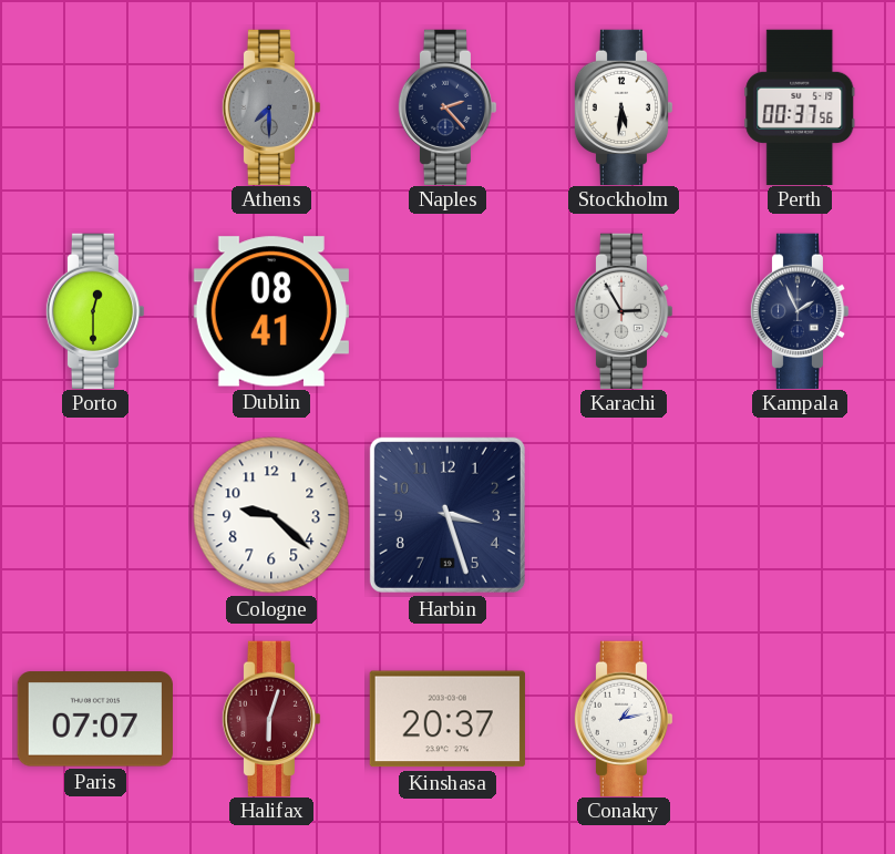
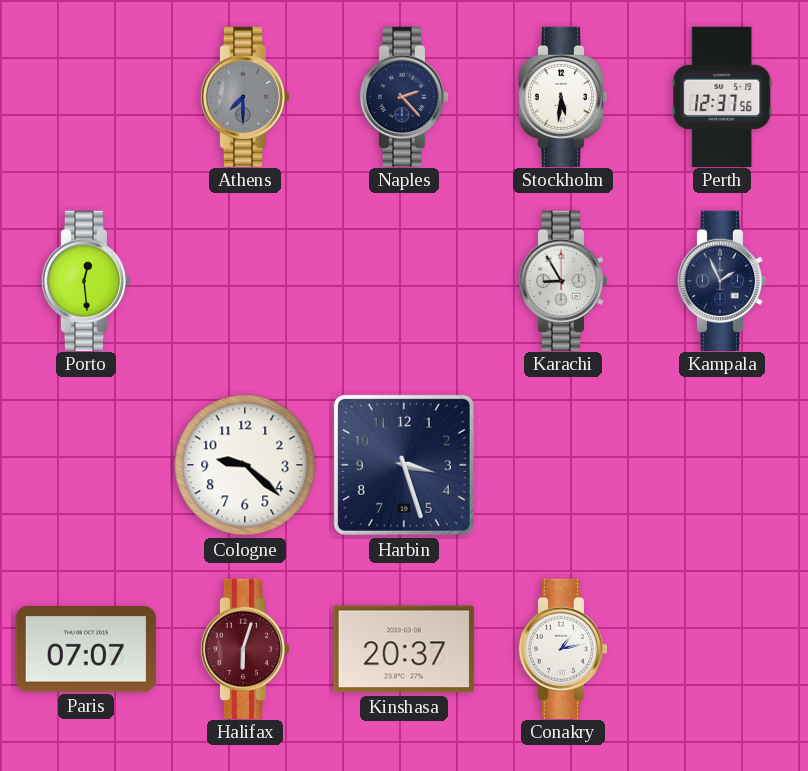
Perth: 00:37 -> 12:37
Porto: 12:30 -> 12:29
Dublin: 08:41 -> none
Karachi: 2:55 -> 8:55
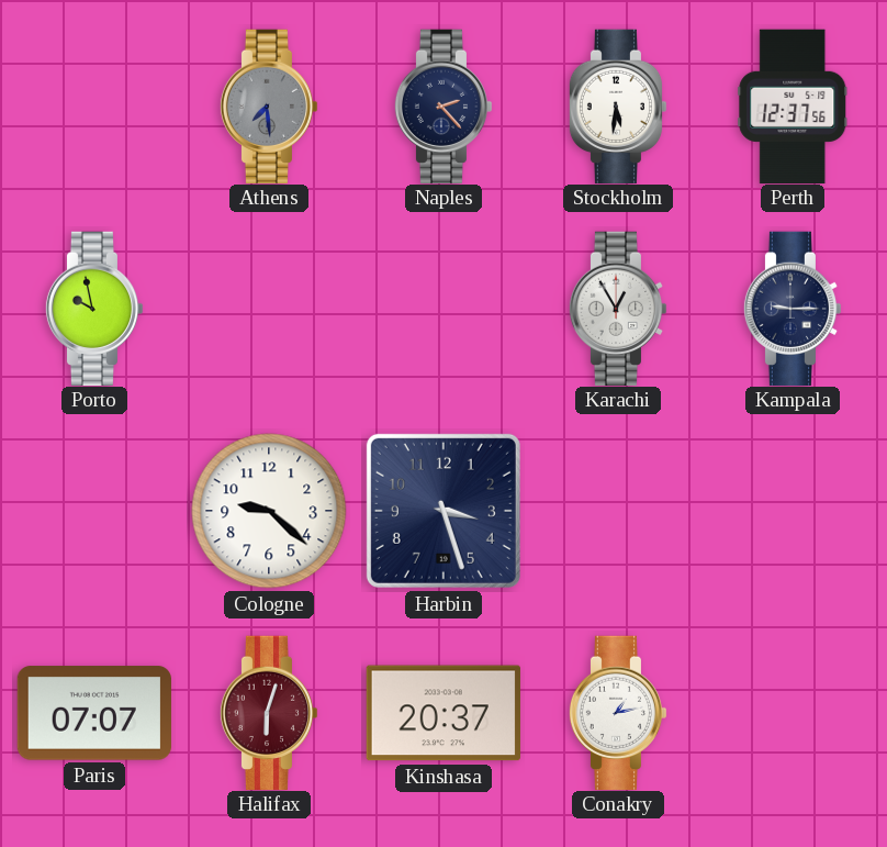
Athens: 7:30 -> 7:29
Porto: 12:29 -> 9:58
Karachi: 8:55 -> 12:55
Kampala: 1:56 -> 9:15
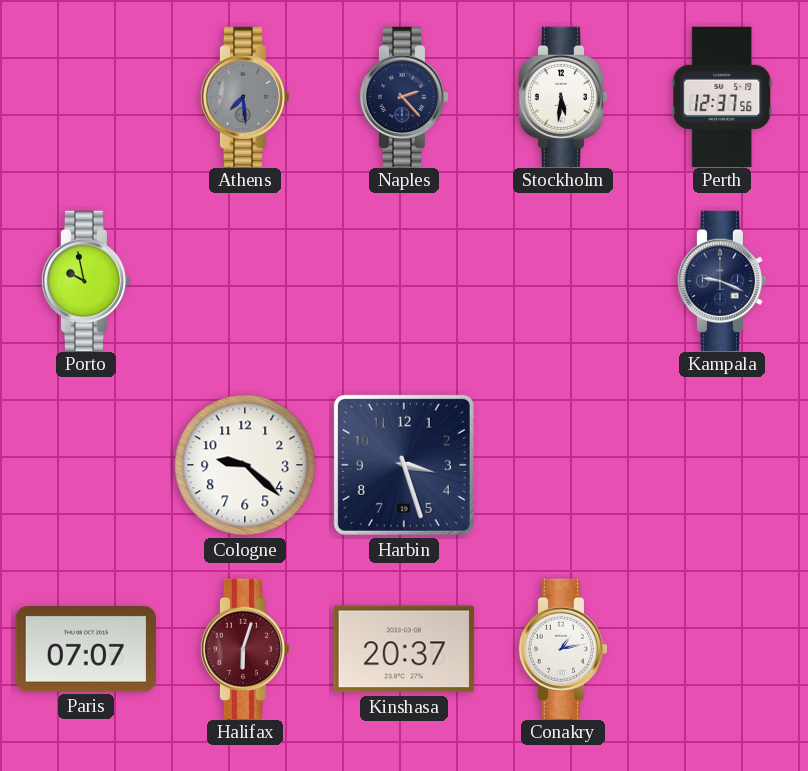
Karachi: 12:55 -> none
Kampala: 9:15 -> 9:19
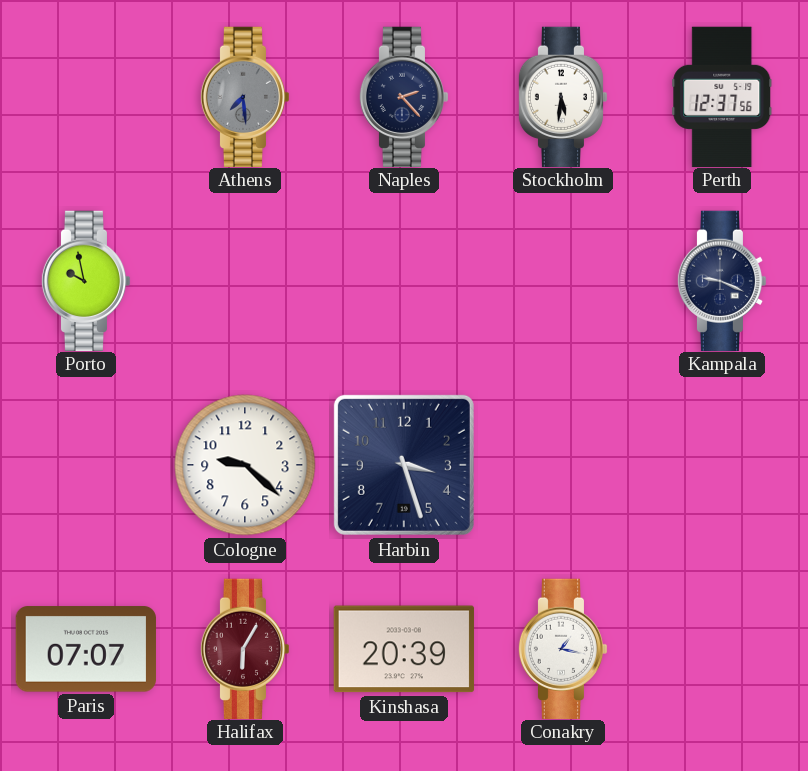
Halifax: 6:03 -> 6:05
Kinshasa: 20:37 -> 20:39
Conakry: 1:13 -> 1:17
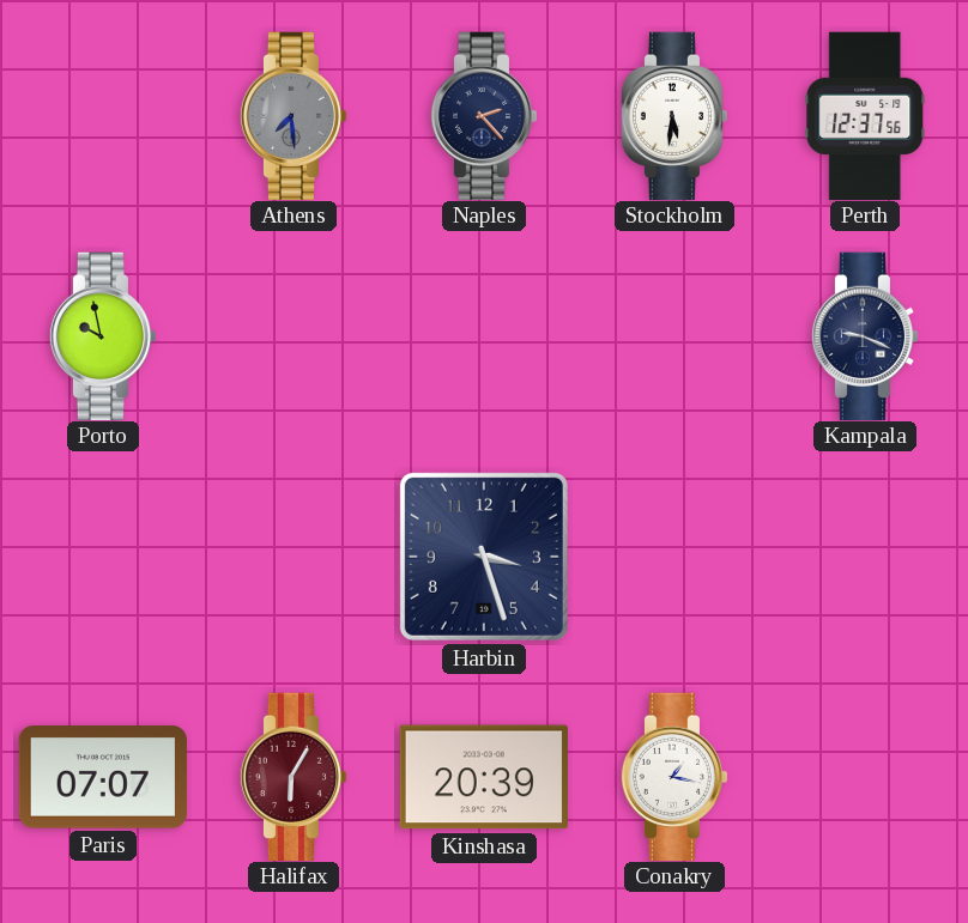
Cologne: 9:22 -> none
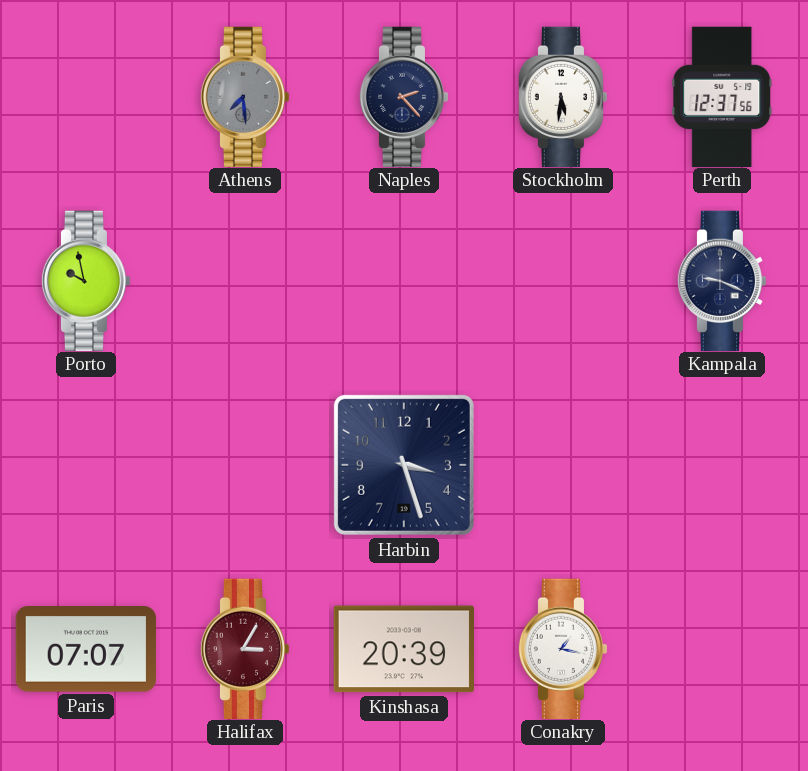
Halifax: 6:05 -> 3:05
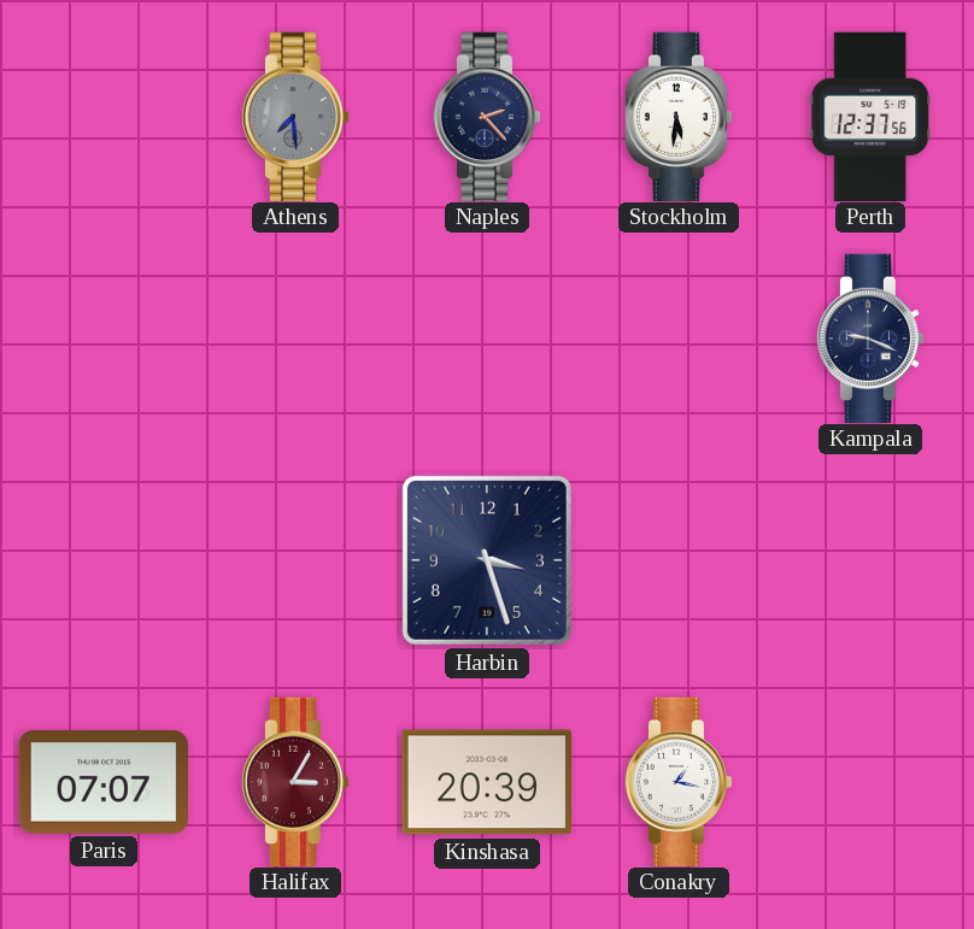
Porto: 9:58 -> none
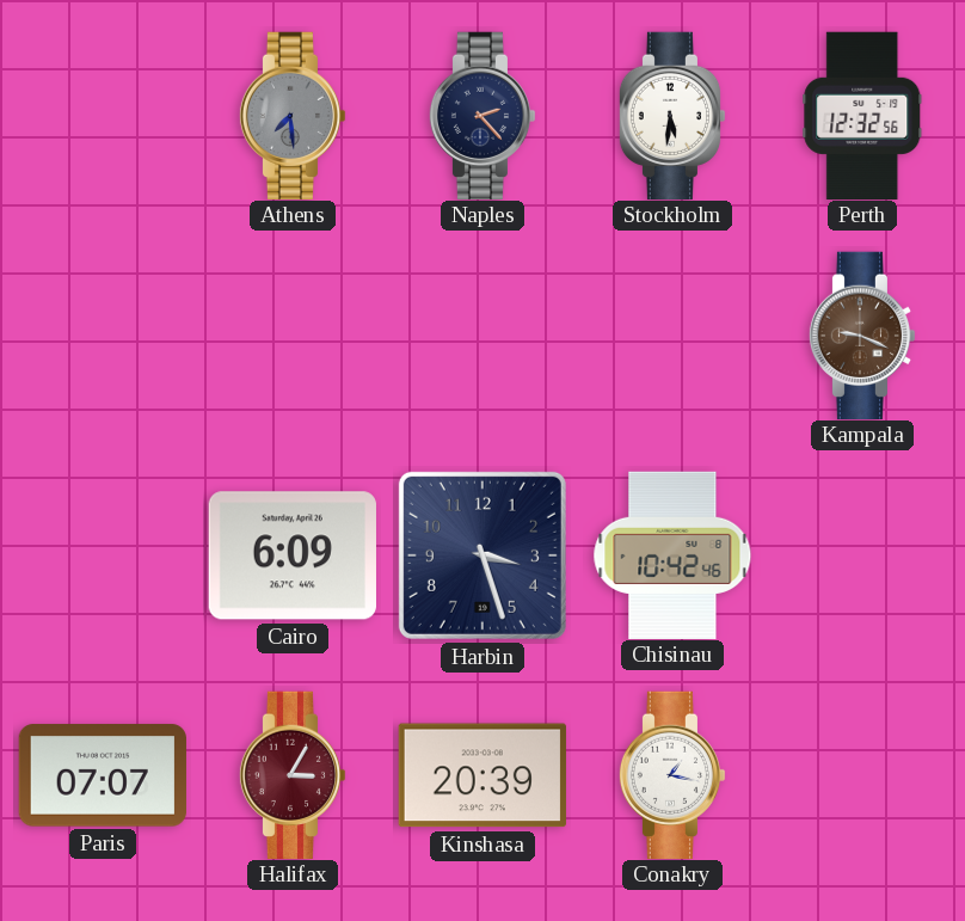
Perth: 12:37 -> 12:32
Kampala dial: navy -> brown
Cairo: none -> 6:09
Chisinau: none -> 10:42
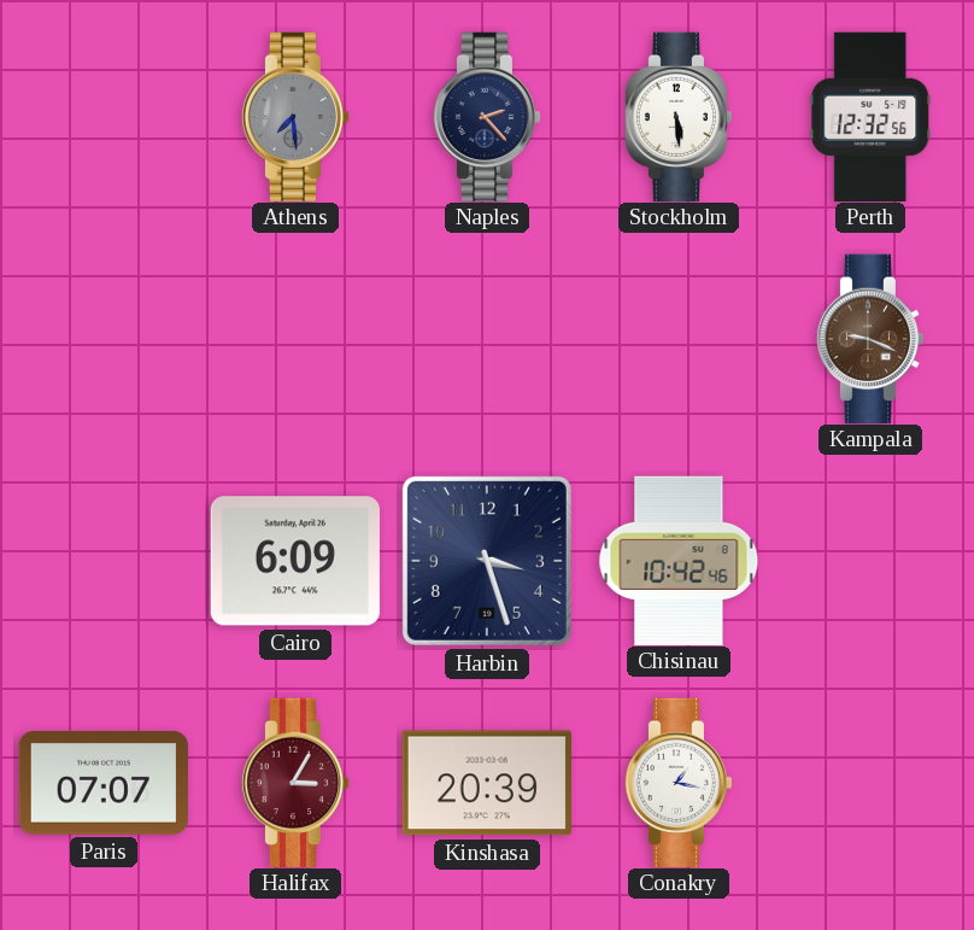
Stockholm: 5:31 -> 5:29
